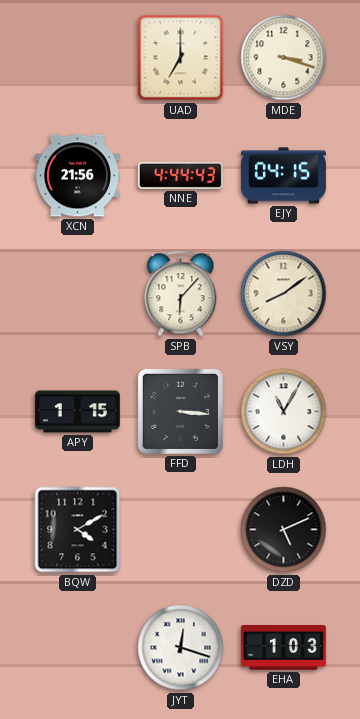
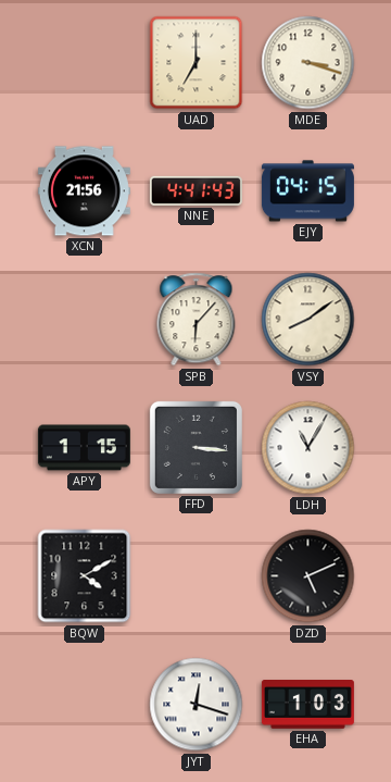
NNE: 4:44 -> 4:41
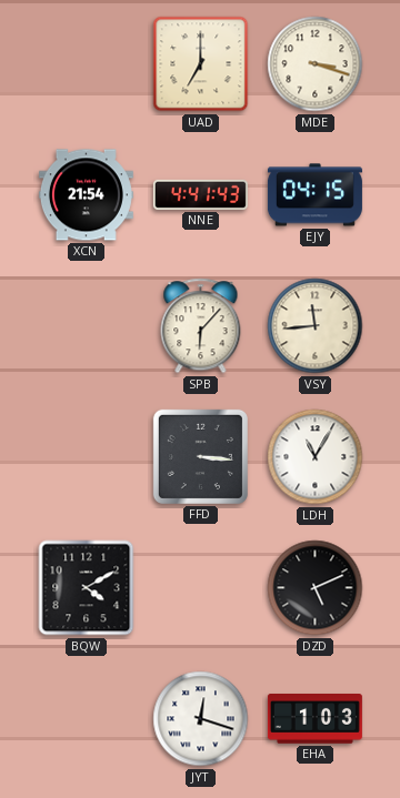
XCN: 21:56 -> 21:54
VSY: 8:09 -> 11:44
APY: 1:15 -> none
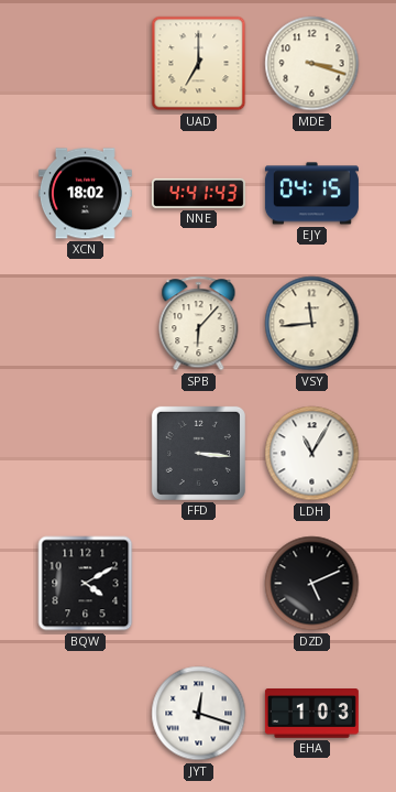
XCN: 21:54 -> 18:02
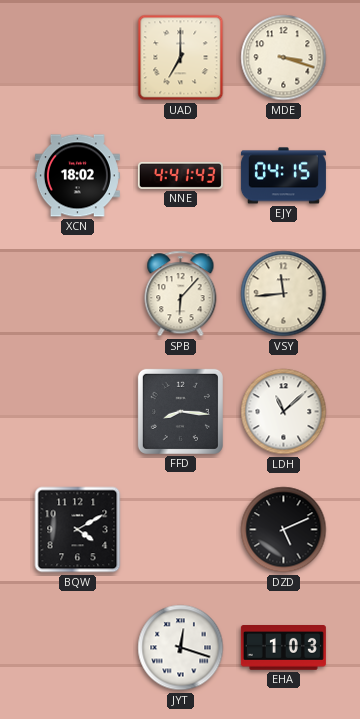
FFD: 3:16 -> 8:16
LDH: 11:05 -> 11:08
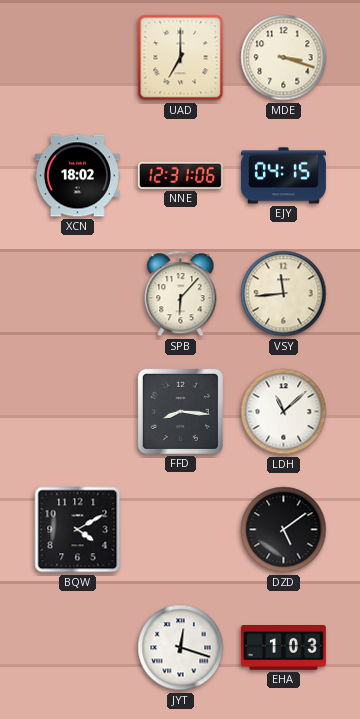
NNE: 4:41 -> 12:31
DZD: 5:11 -> 5:09
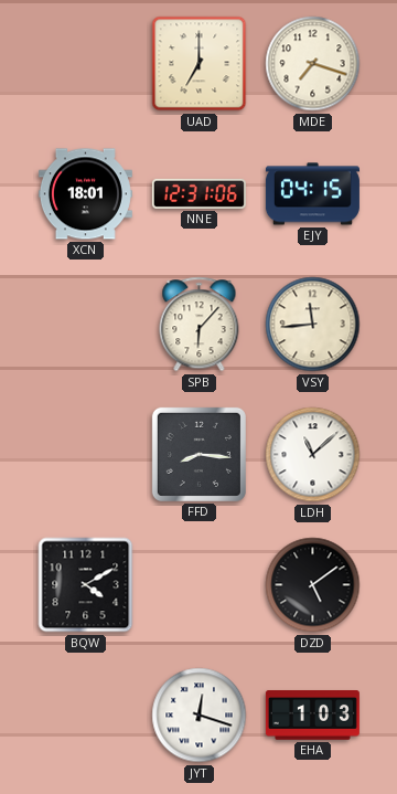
MDE: 3:18 -> 7:18
XCN: 18:02 -> 18:01
